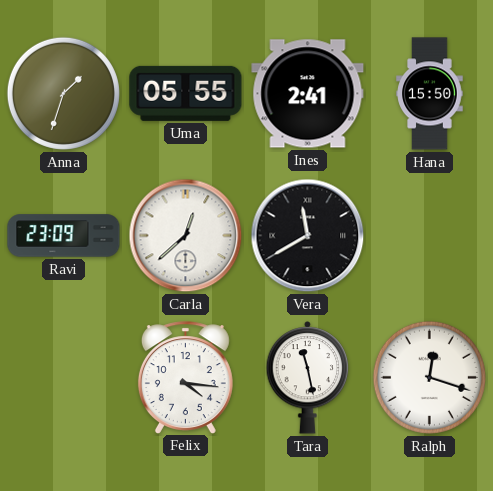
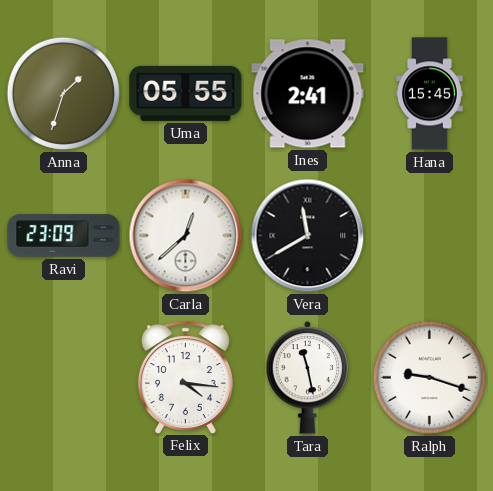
Hana: 15:50 -> 15:45
Ralph: 12:18 -> 9:18
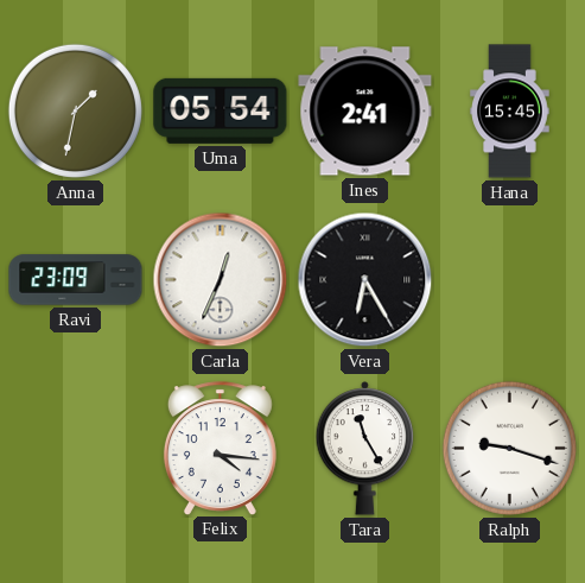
Anna: 1:33 -> 1:32
Uma: 05:55 -> 05:54
Carla: 12:38 -> 12:34
Vera: 11:40 -> 6:25
Tara: 11:28 -> 11:25
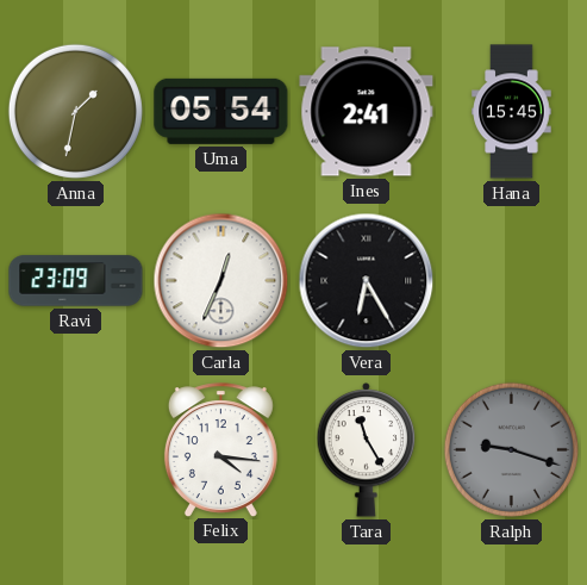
Ralph dial: white -> grey
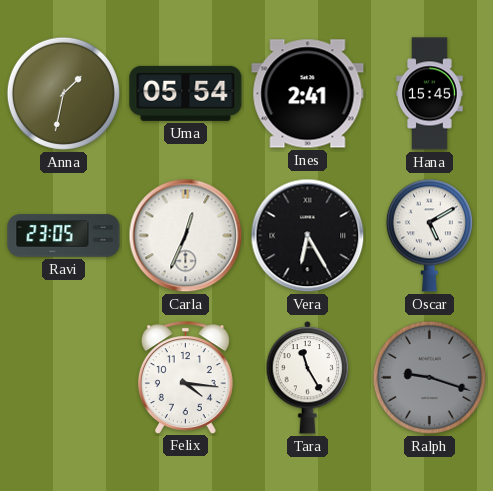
Ravi: 23:09 -> 23:05
Oscar: none -> 5:10
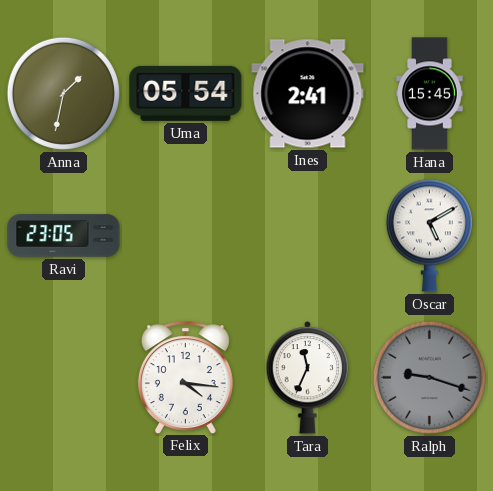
Carla: 12:34 -> none
Vera: 6:25 -> none
Tara: 11:25 -> 11:34
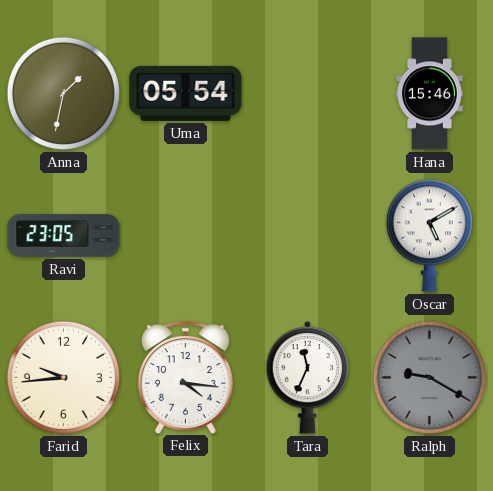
Ines: 2:41 -> none
Hana: 15:45 -> 15:46
Farid: none -> 9:44
Ralph: 9:18 -> 9:20
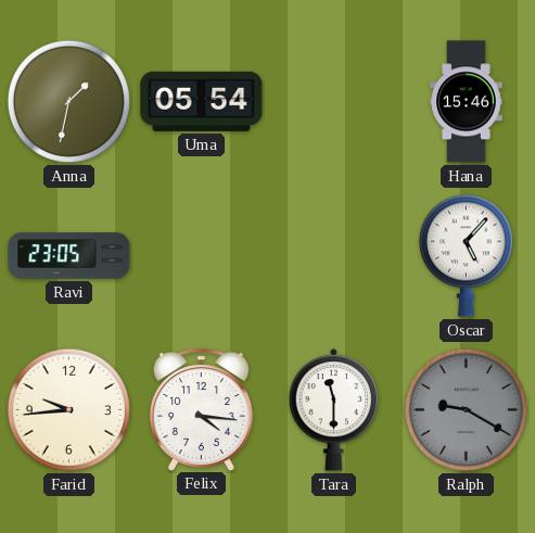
Oscar: 5:10 -> 5:07
Tara: 11:34 -> 11:30
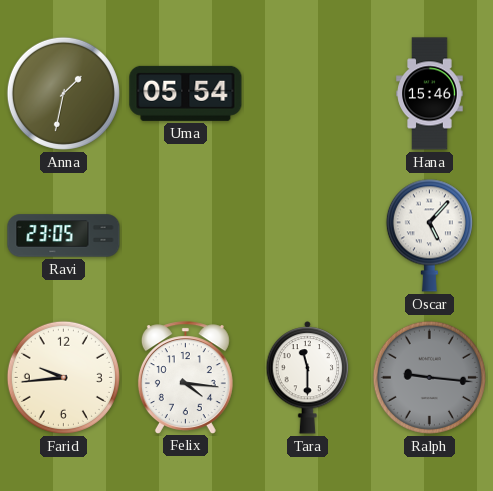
Ralph: 9:20 -> 9:16
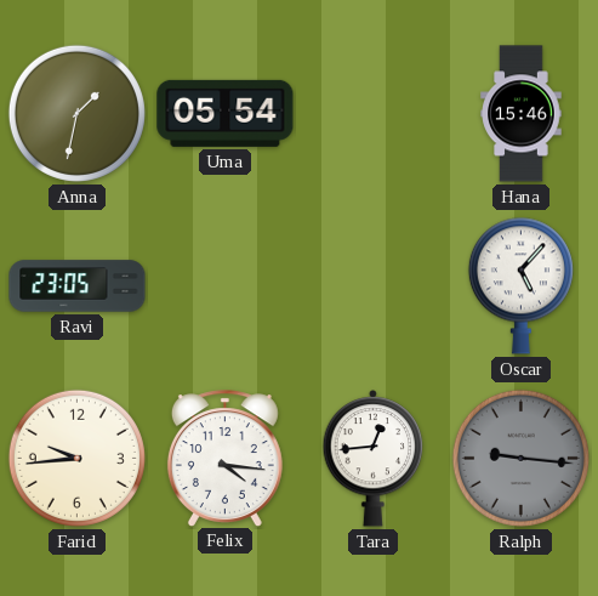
Tara: 11:30 -> 12:44
